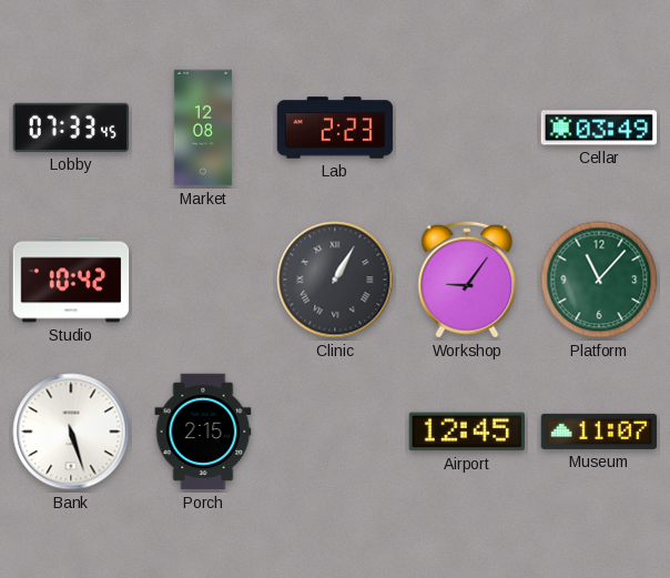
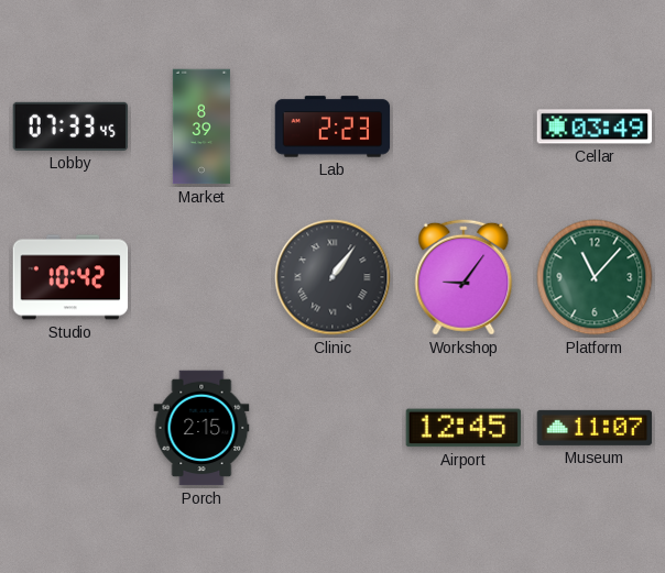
Market: 12:08 -> 8:39
Clinic: 1:05 -> 1:06
Bank: 5:27 -> none
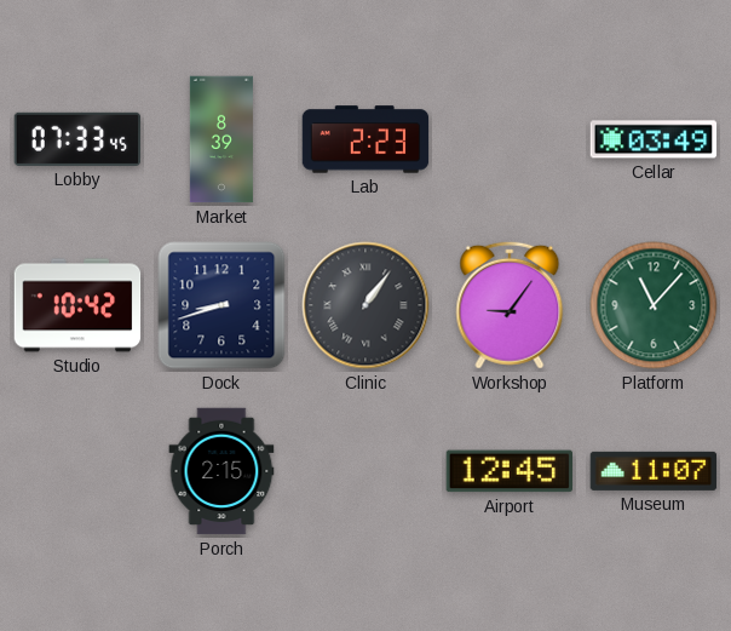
Dock: none -> 8:42
